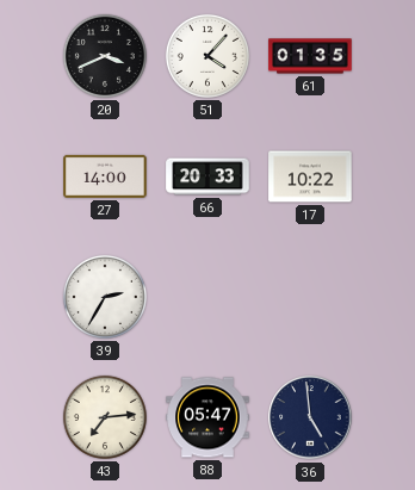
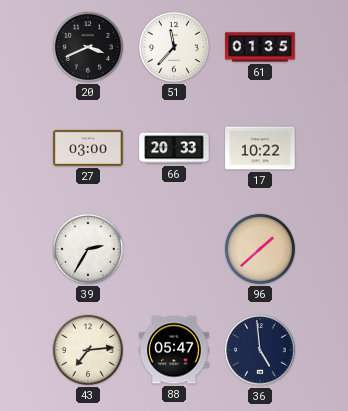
51: 4:07 -> 11:37
27: 14:00 -> 03:00
96: none -> 1:38
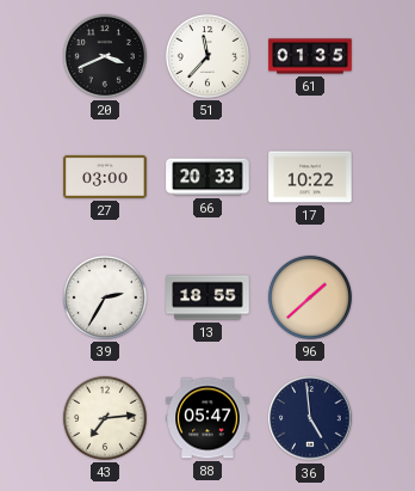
13: none -> 18:55
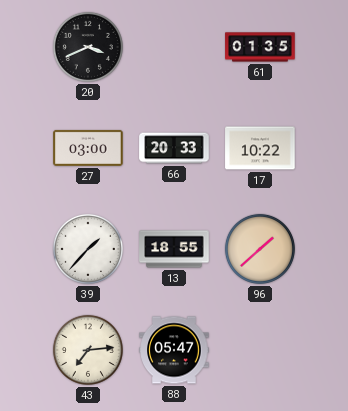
51: 11:37 -> none
39: 2:35 -> 1:37
36: 4:59 -> none
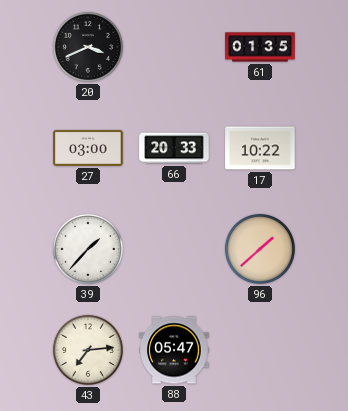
13: 18:55 -> none
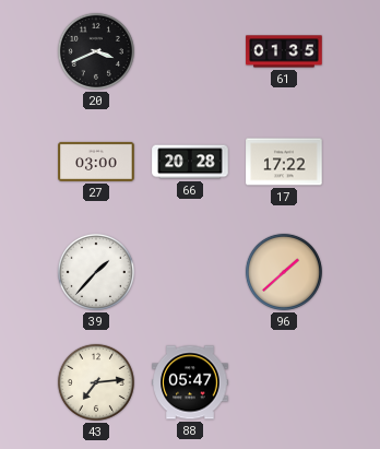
66: 20:33 -> 20:28
17: 10:22 -> 17:22
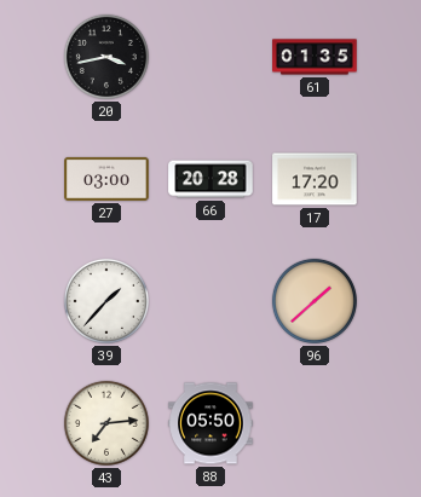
20: 3:41 -> 3:43
17: 17:22 -> 17:20
88: 05:47 -> 05:50
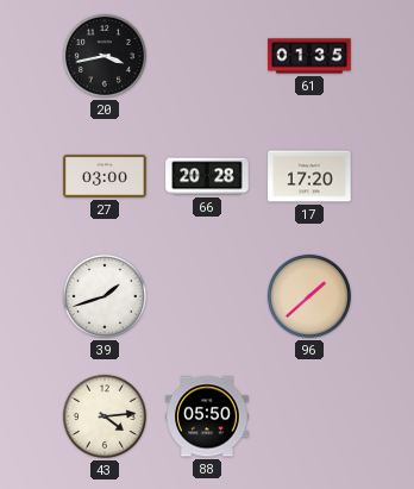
39: 1:37 -> 1:42
43: 7:14 -> 4:14
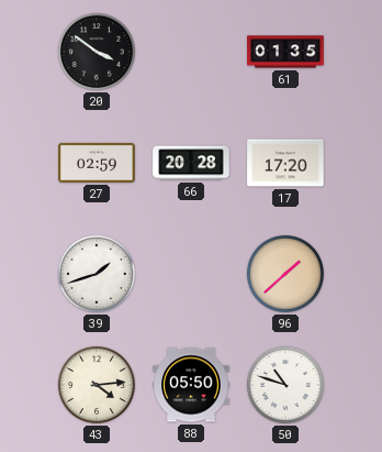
20: 3:43 -> 3:51
27: 03:00 -> 02:59
50: none -> 10:48
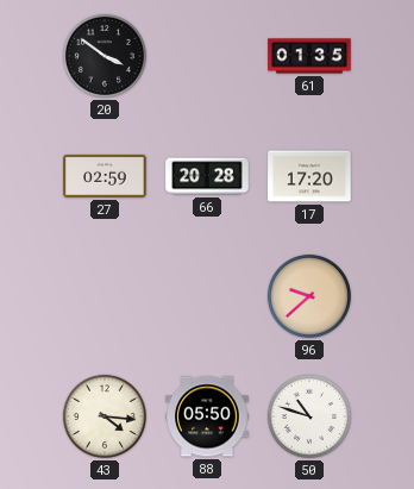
39: 1:42 -> none
96: 1:38 -> 9:38
43: 4:14 -> 4:16
